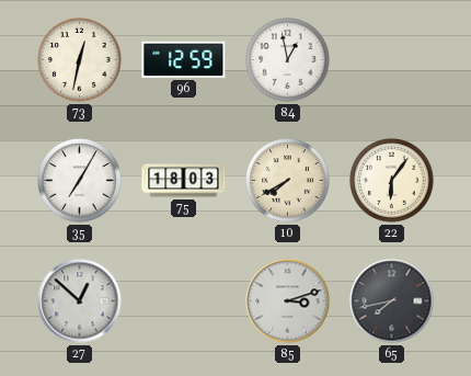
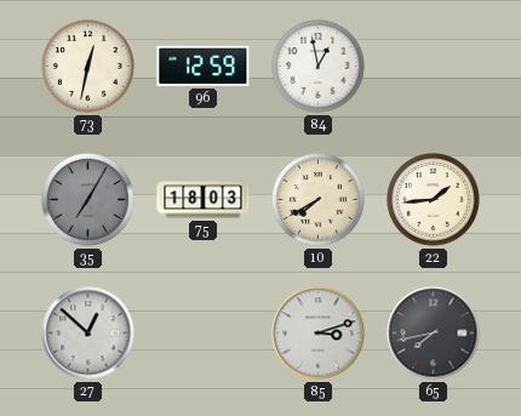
35 dial: white -> grey
22: 6:06 -> 1:44
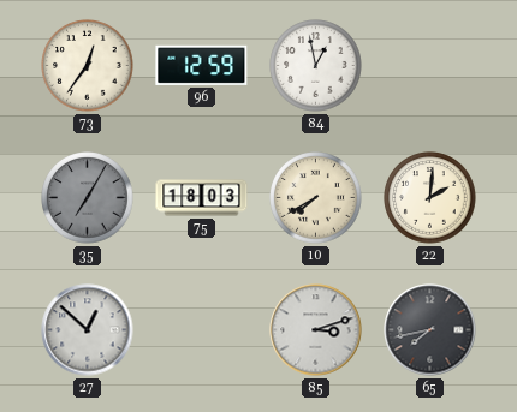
73: 12:32 -> 12:36
22: 1:44 -> 2:01
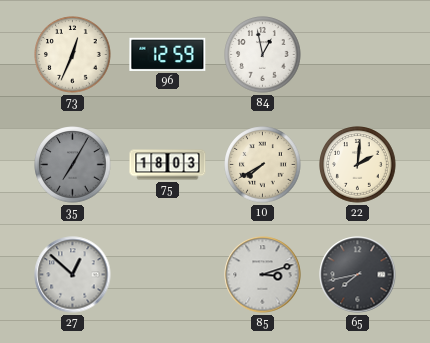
73: 12:36 -> 12:34
